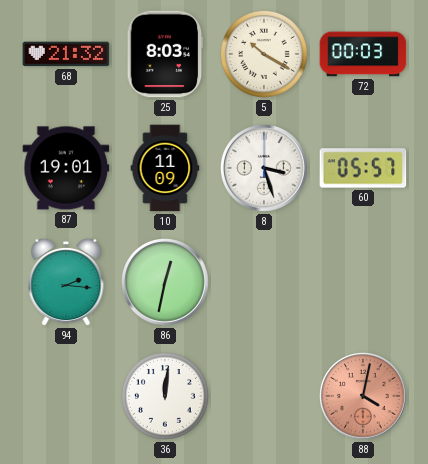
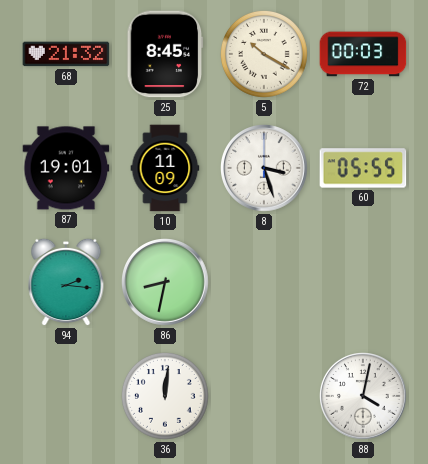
25: 8:03 -> 8:45
60: 05:57 -> 05:55
86: 12:32 -> 8:32
88 dial: salmon -> white
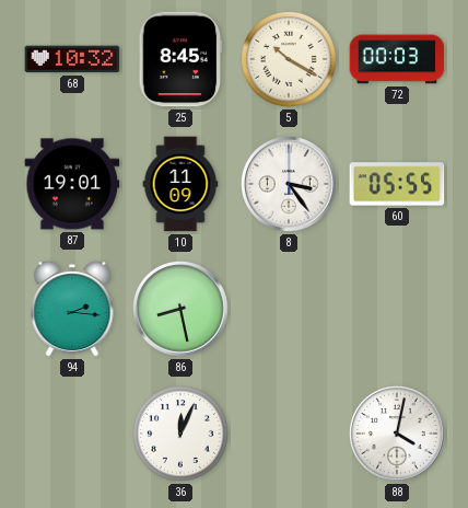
68: 21:32 -> 10:32
8: 3:27 -> 3:24
86: 8:32 -> 8:28
36: 12:01 -> 12:04
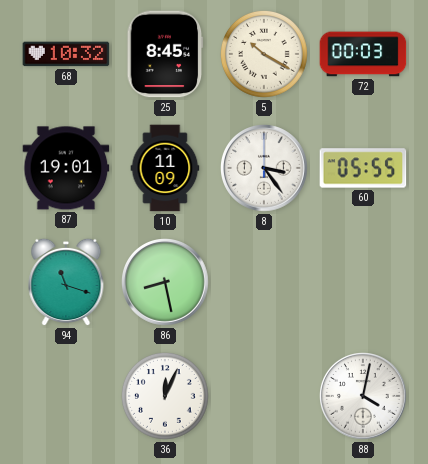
94: 2:16 -> 11:18
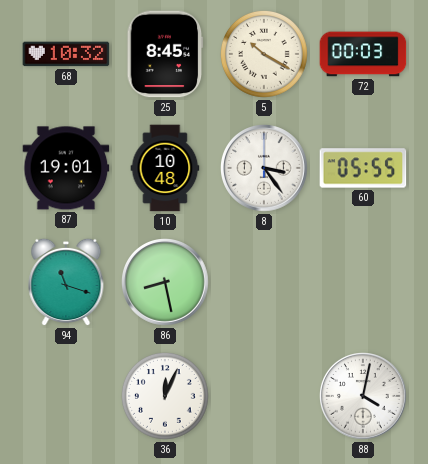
10: 11:09 -> 10:48
